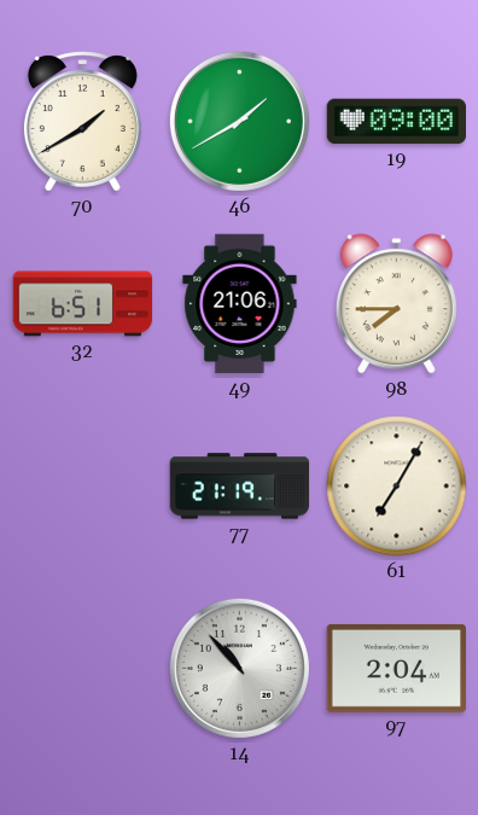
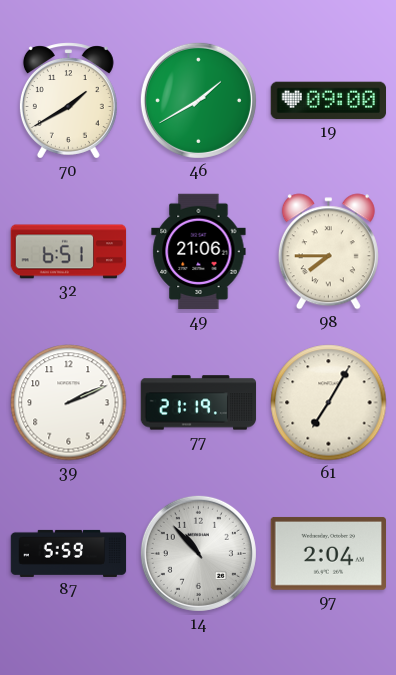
39: none -> 2:11
87: none -> 5:59
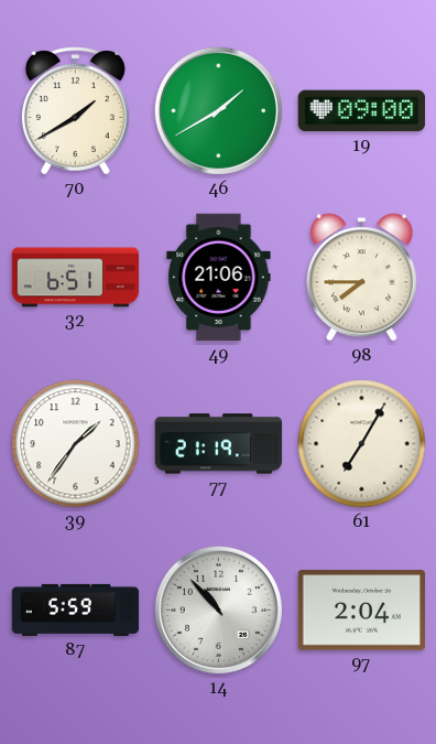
39: 2:11 -> 1:36
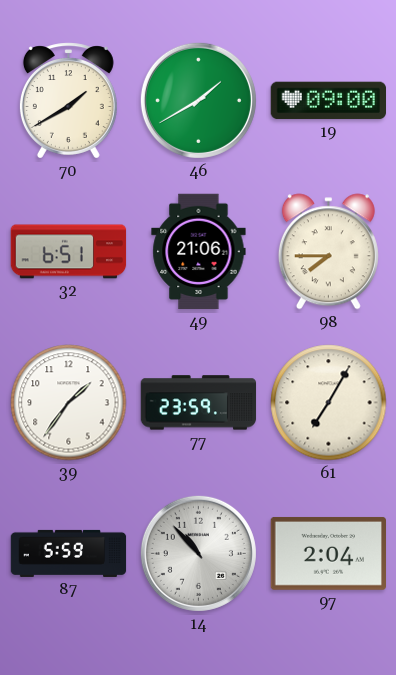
77: 21:19 -> 23:59
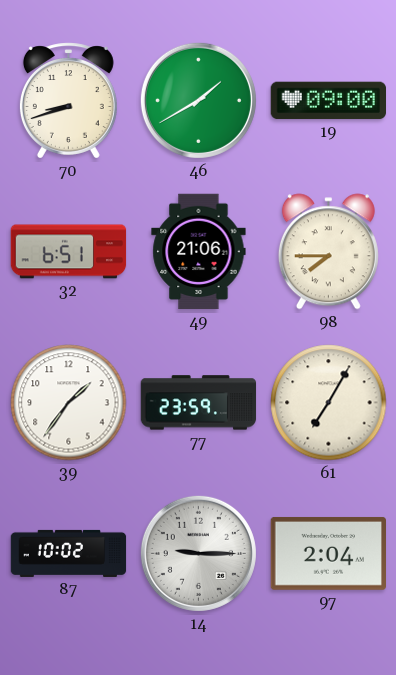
70: 1:40 -> 8:42
87: 5:59 -> 10:02
14: 10:53 -> 9:15
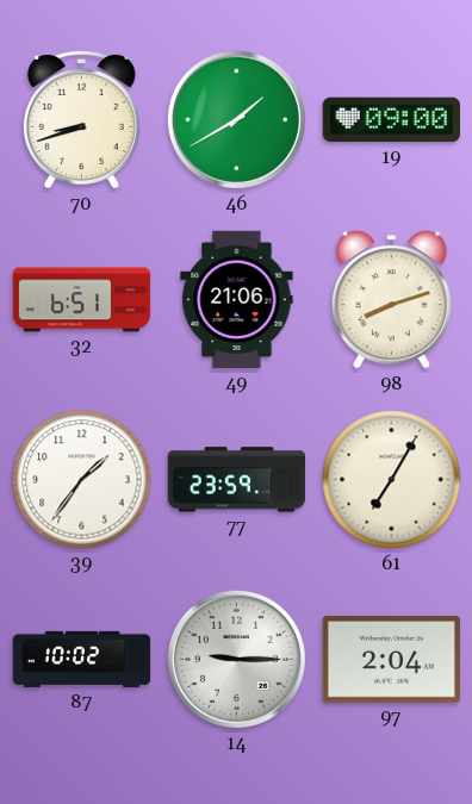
98: 7:45 -> 8:12
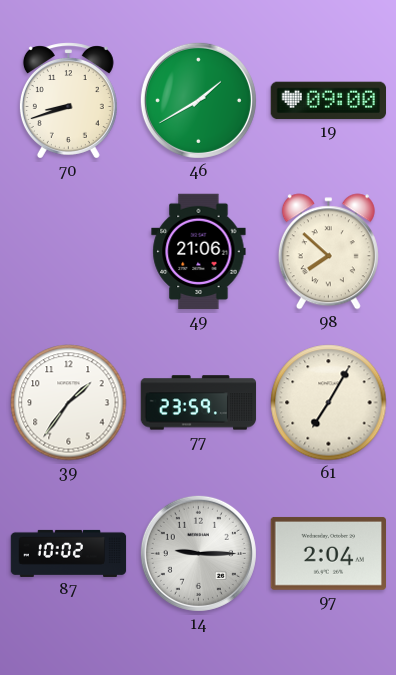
32: 6:51 -> none
98: 8:12 -> 7:52
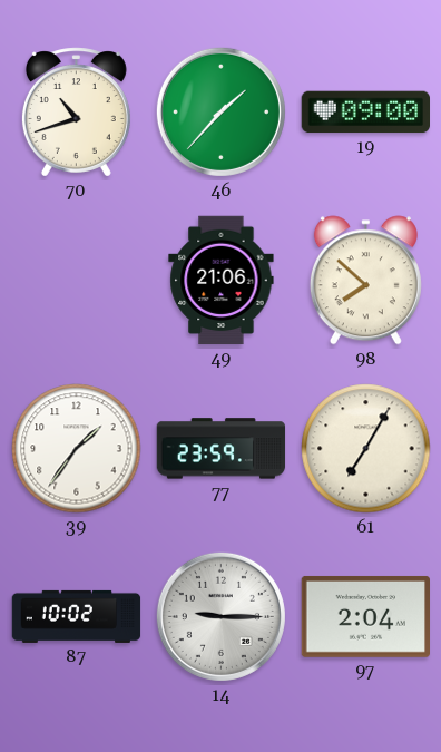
70: 8:42 -> 10:42
46: 1:40 -> 1:37
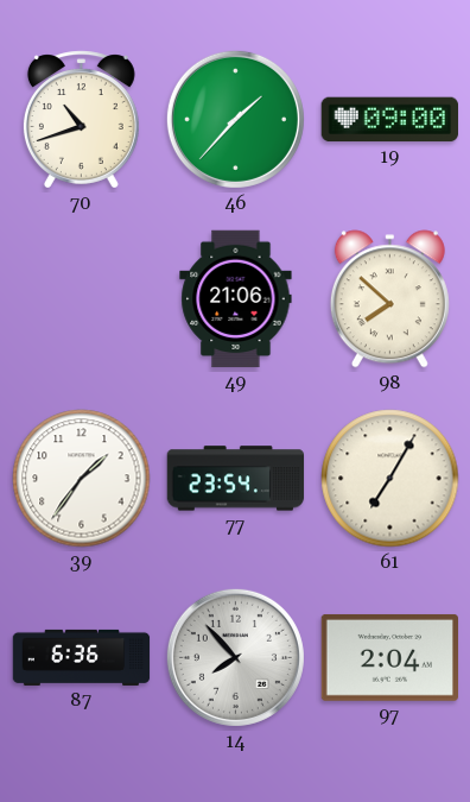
77: 23:59 -> 23:54
87: 10:02 -> 6:36
14: 9:15 -> 7:53
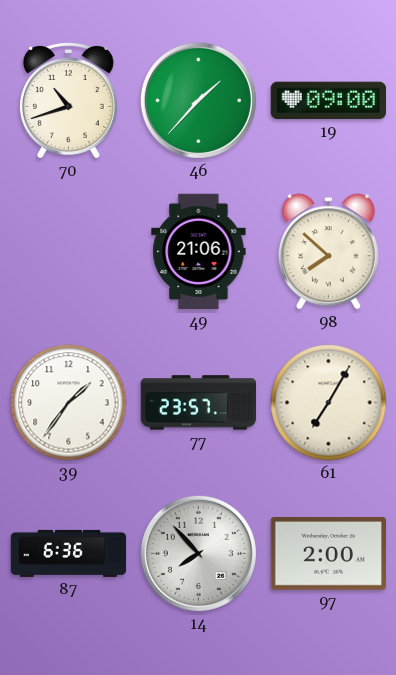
77: 23:54 -> 23:57
97: 2:04 -> 2:00
